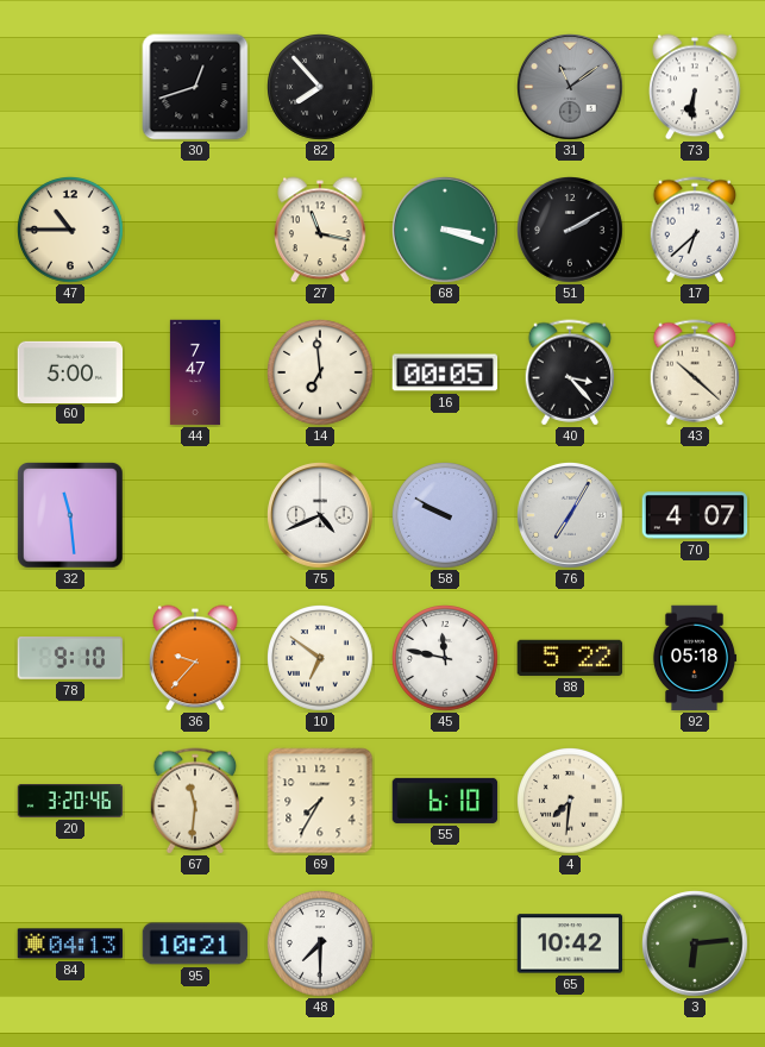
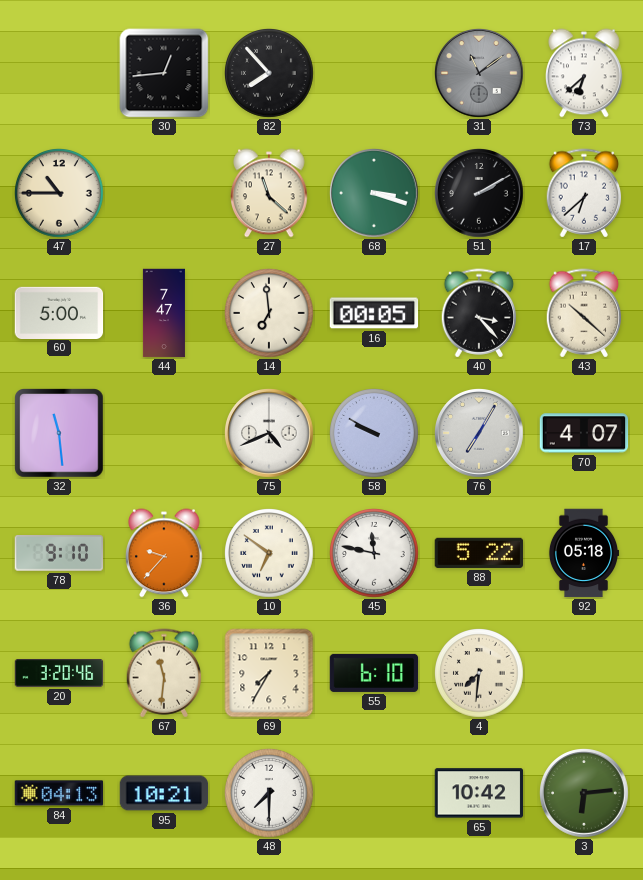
30: 12:42 -> 12:44
73: 6:31 -> 6:38
27: 11:17 -> 11:22
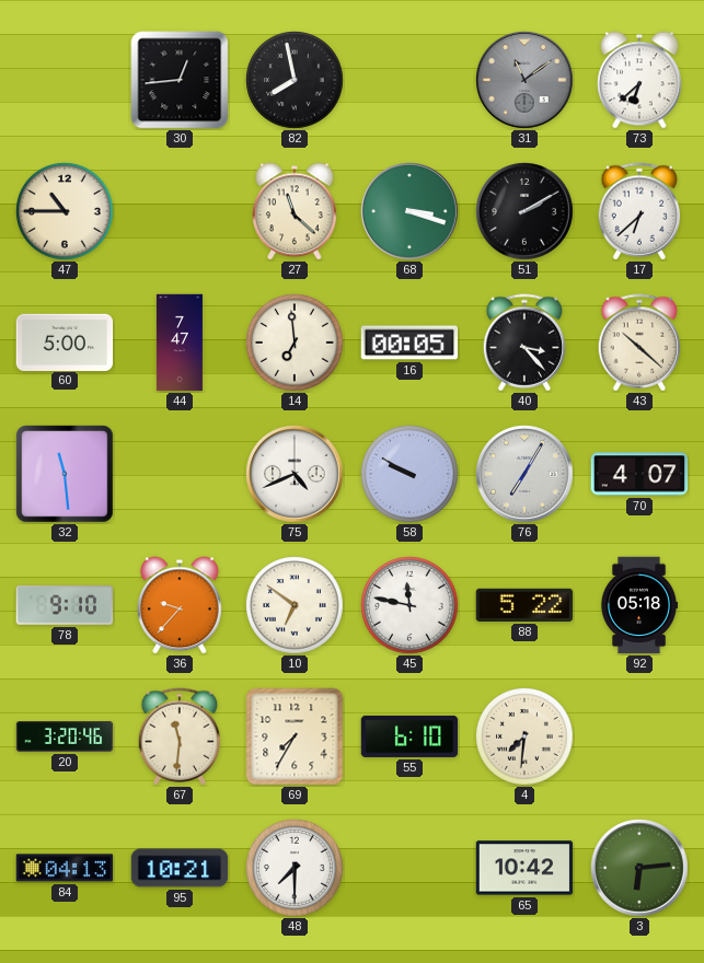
82: 7:53 -> 7:58
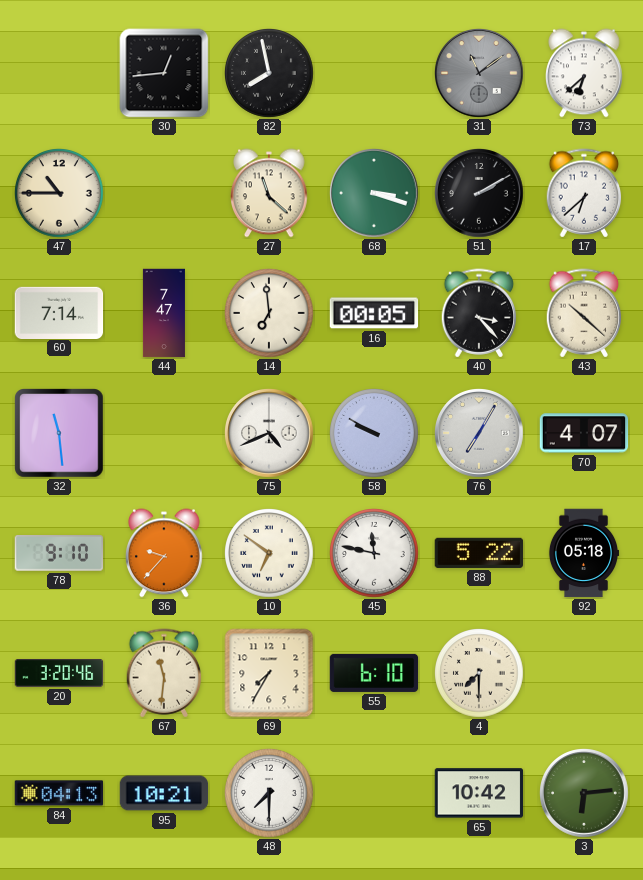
60: 5:00 -> 7:14
4: 7:31 -> 7:30
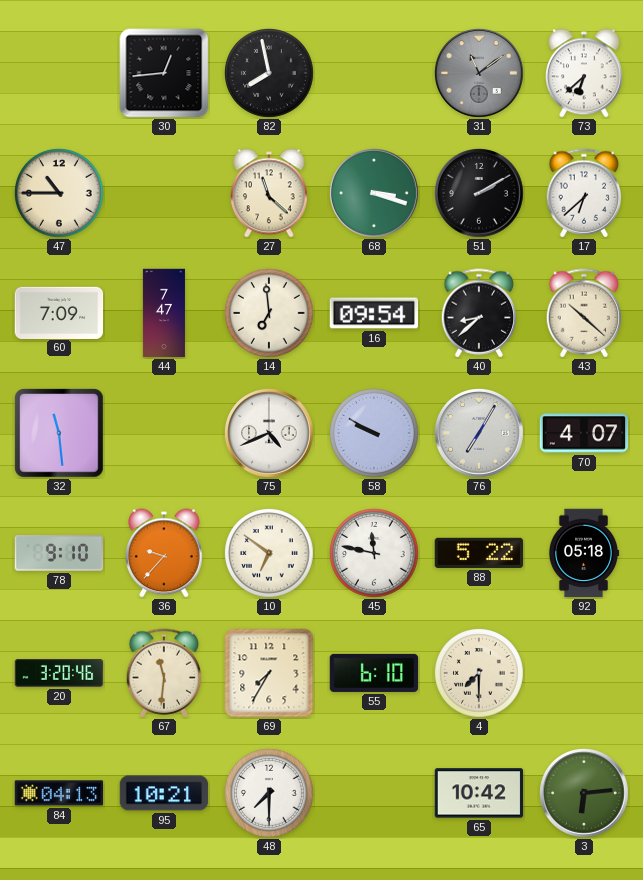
60: 7:14 -> 7:09
16: 00:05 -> 09:54
40: 3:23 -> 8:38
